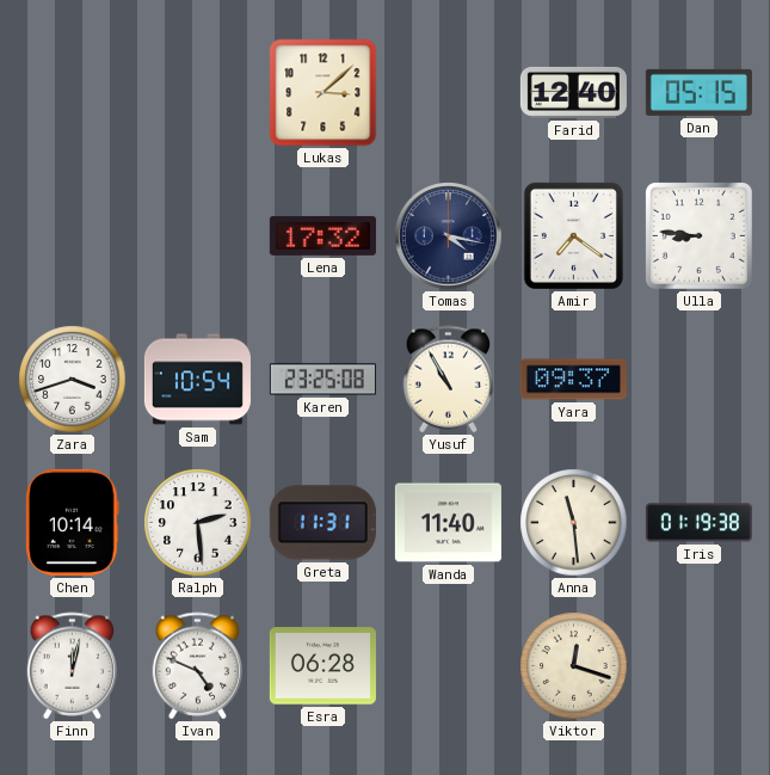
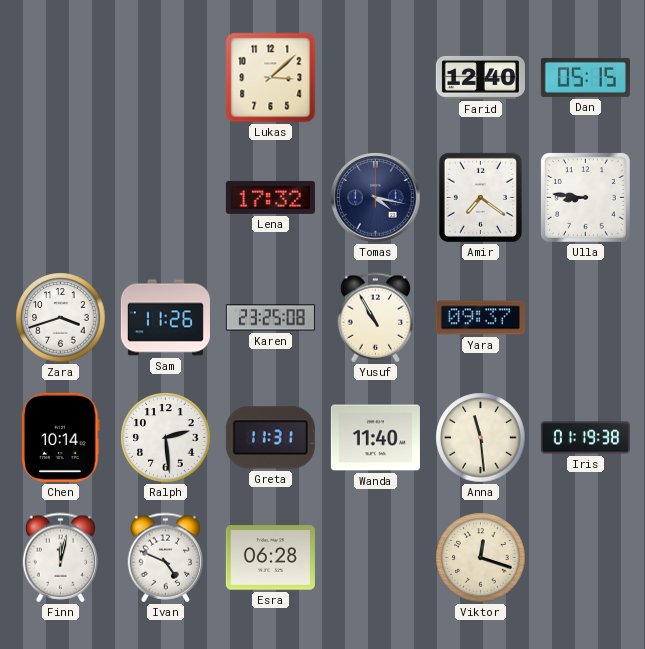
Sam: 10:54 -> 11:26
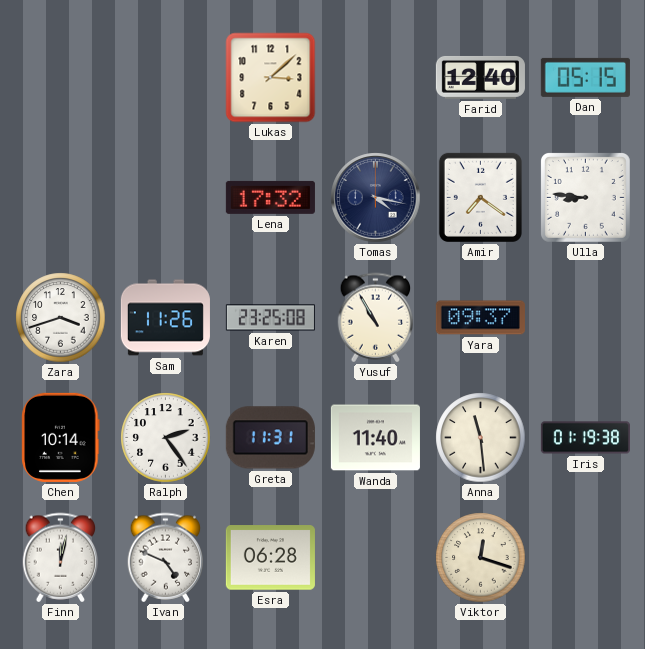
Ralph: 2:29 -> 2:24
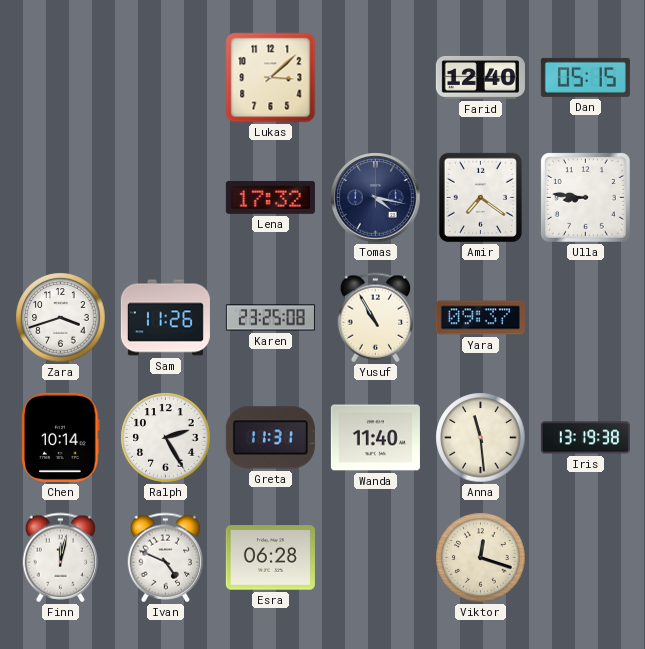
Ralph: 2:24 -> 2:25
Iris: 01:19 -> 13:19
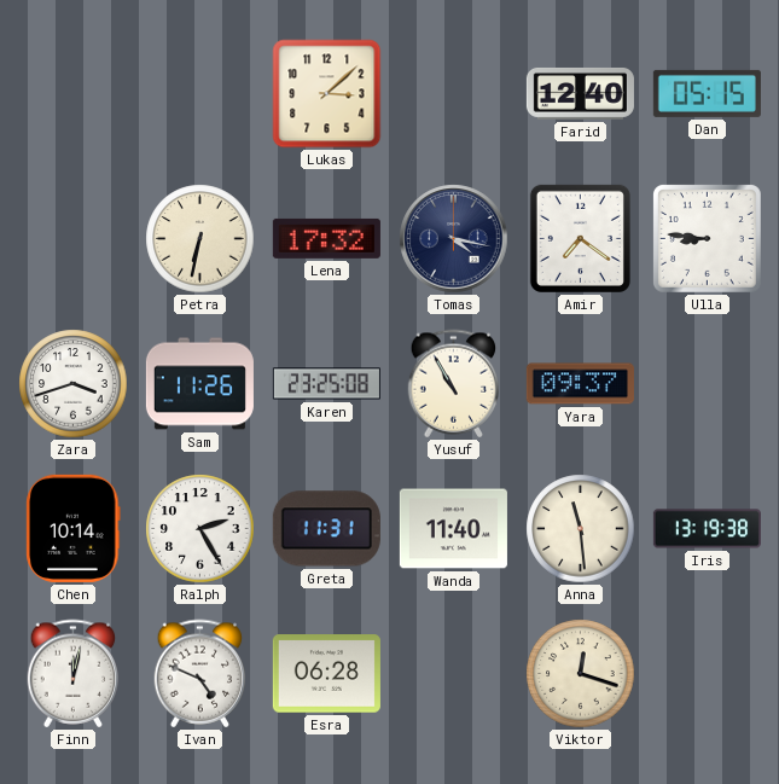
Petra: none -> 6:32
